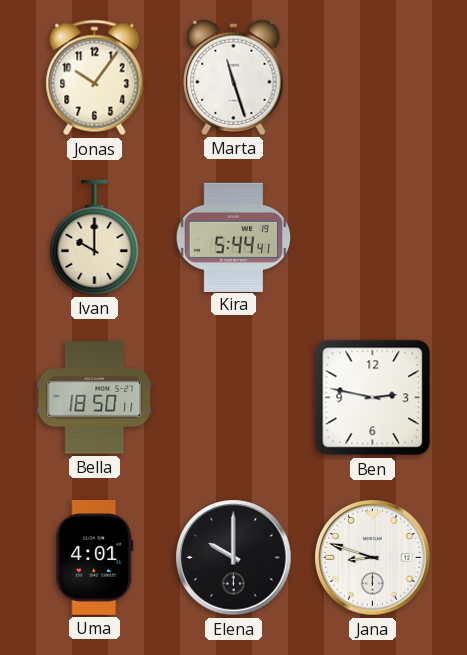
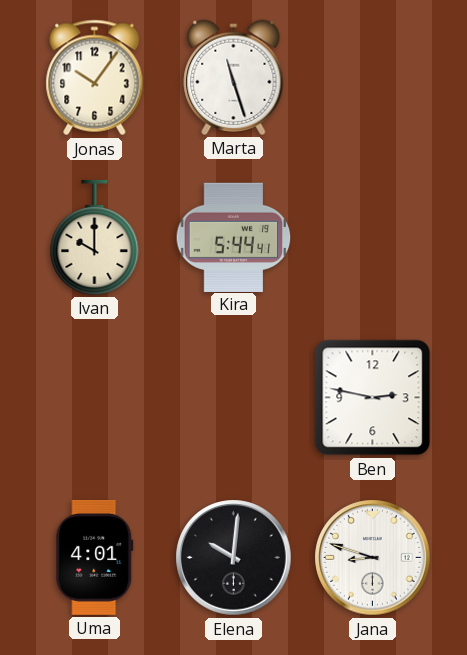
Bella: 18:50 -> none
Elena: 10:00 -> 10:01
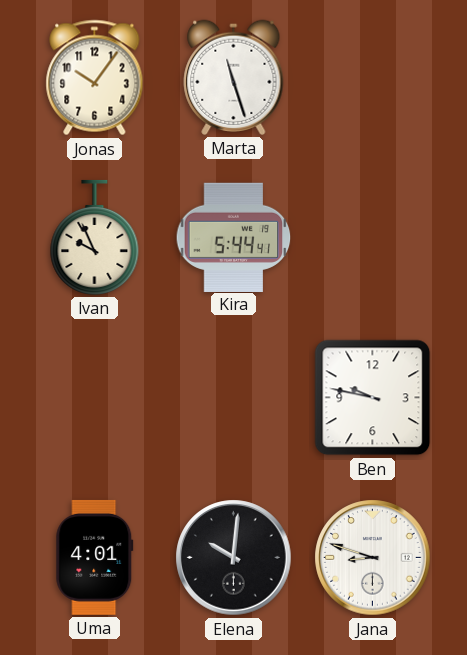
Ivan: 10:00 -> 9:56
Ben: 2:47 -> 9:47
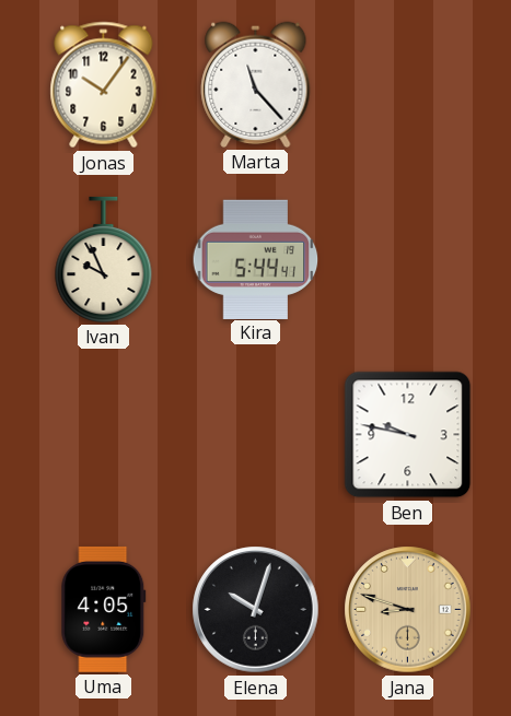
Marta: 11:27 -> 11:23
Uma: 4:01 -> 4:05
Elena: 10:01 -> 10:03
Jana dial: white -> champagne
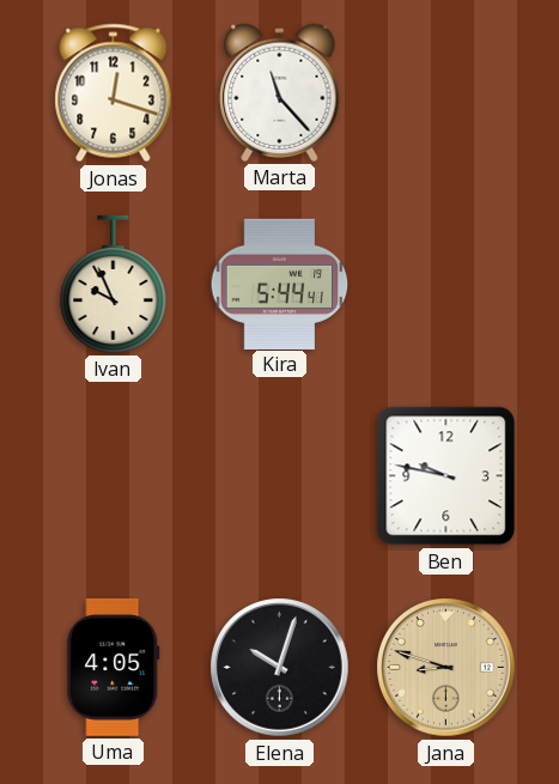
Jonas: 10:06 -> 12:18
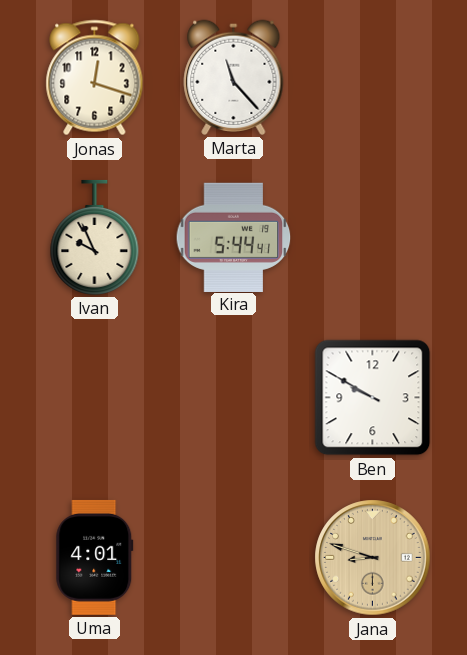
Ben: 9:47 -> 9:50
Uma: 4:05 -> 4:01
Elena: 10:03 -> none
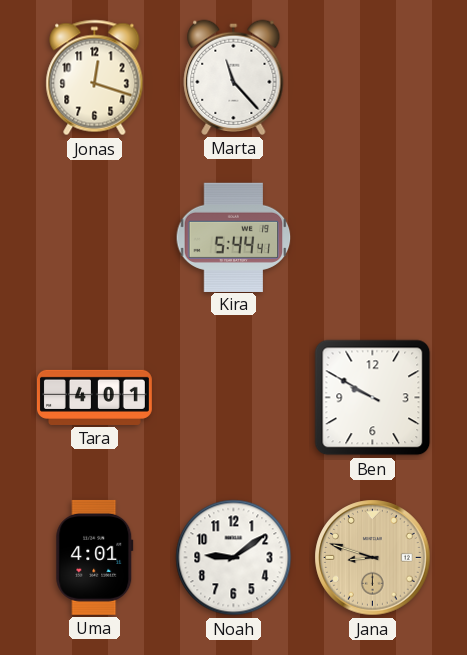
Ivan: 9:56 -> none
Tara: none -> 4:01
Noah: none -> 9:09
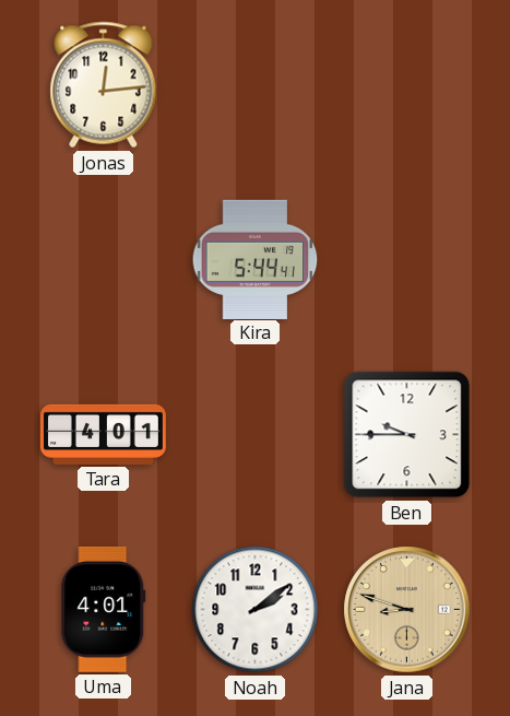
Jonas: 12:18 -> 12:14
Marta: 11:23 -> none
Ben: 9:50 -> 9:45
Noah: 9:09 -> 2:09
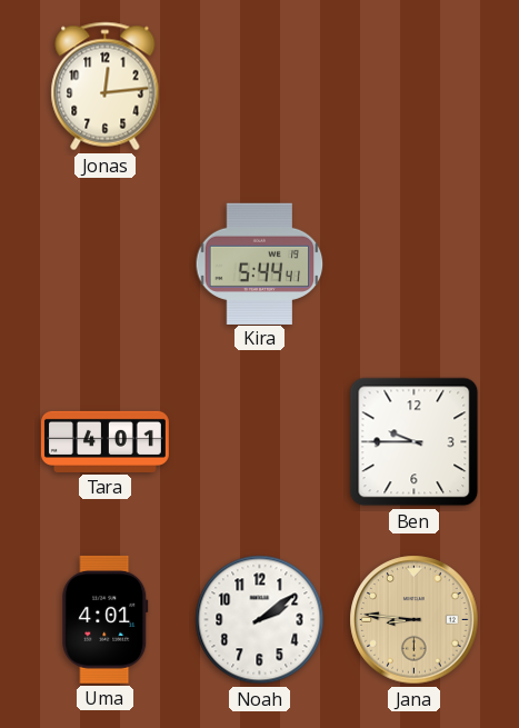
Jana: 8:48 -> 8:46
